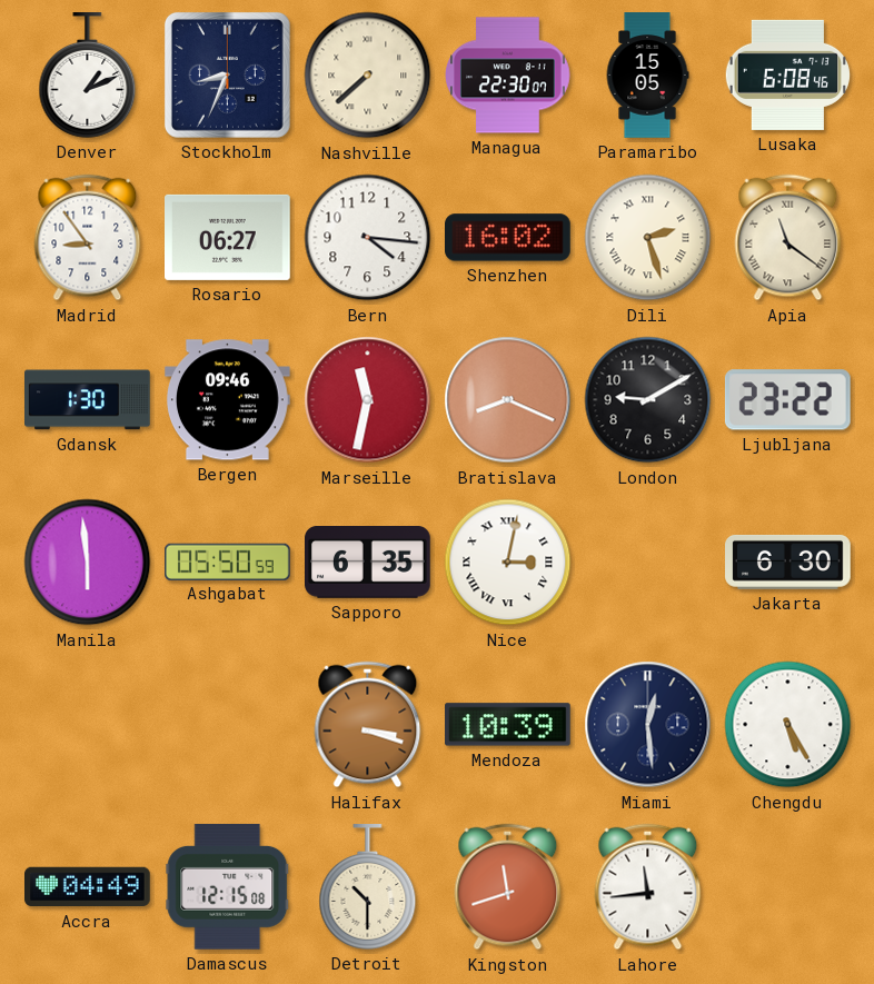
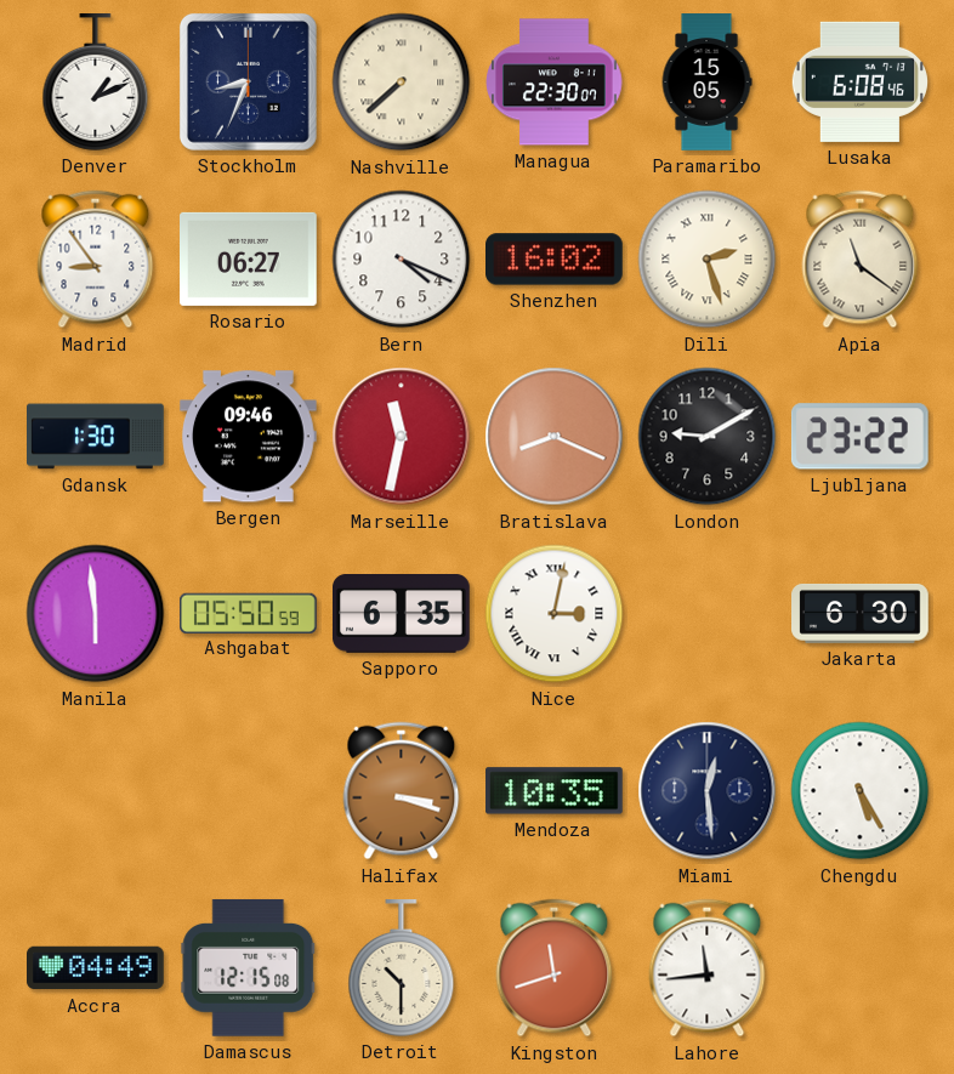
Bern: 4:16 -> 4:19
Mendoza: 10:39 -> 10:35
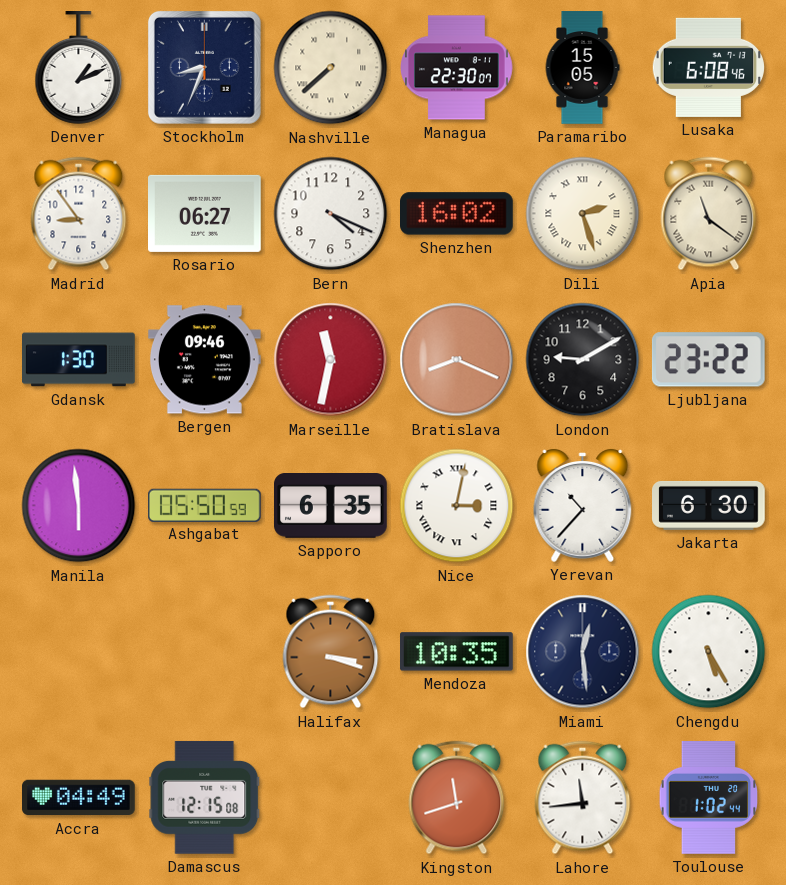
Yerevan: none -> 10:37
Detroit: 10:30 -> none
Toulouse: none -> 1:02
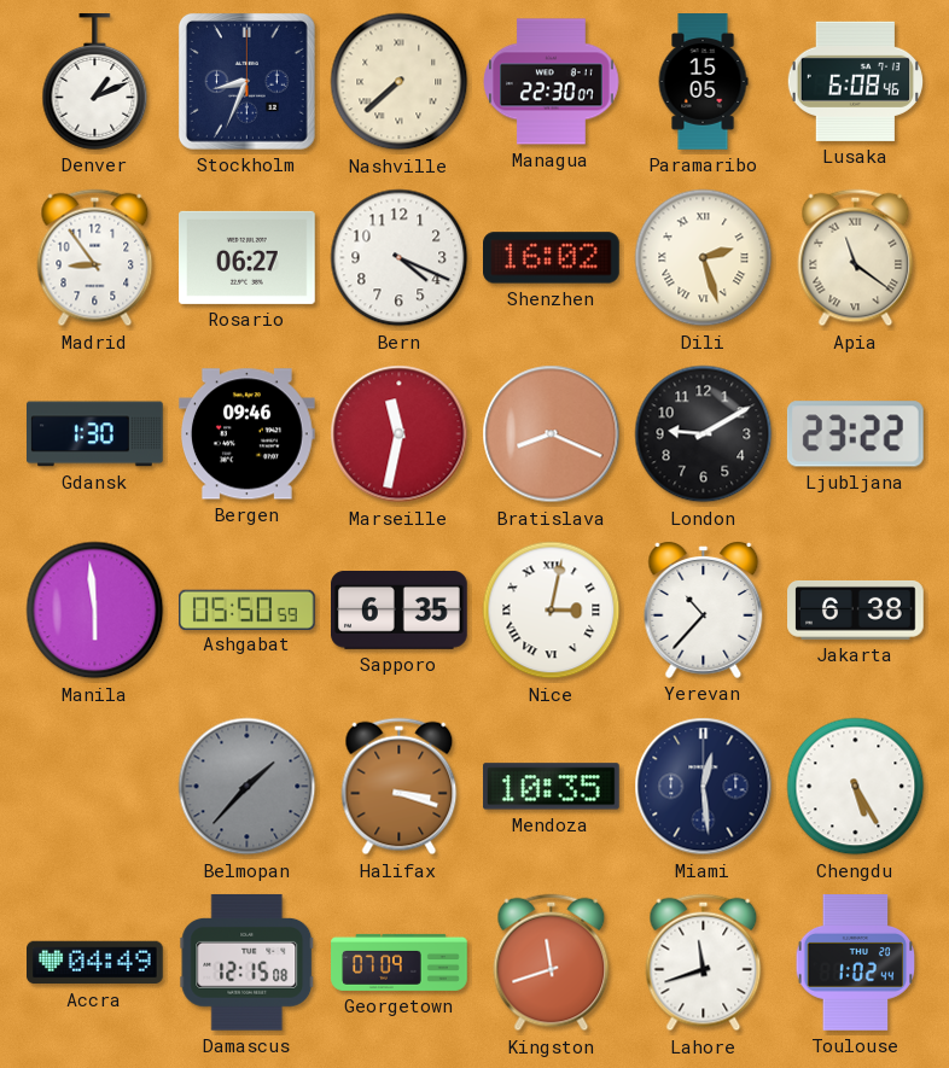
Jakarta: 6:30 -> 6:38
Belmopan: none -> 1:37
Georgetown: none -> 07:09
Lahore: 11:44 -> 11:42
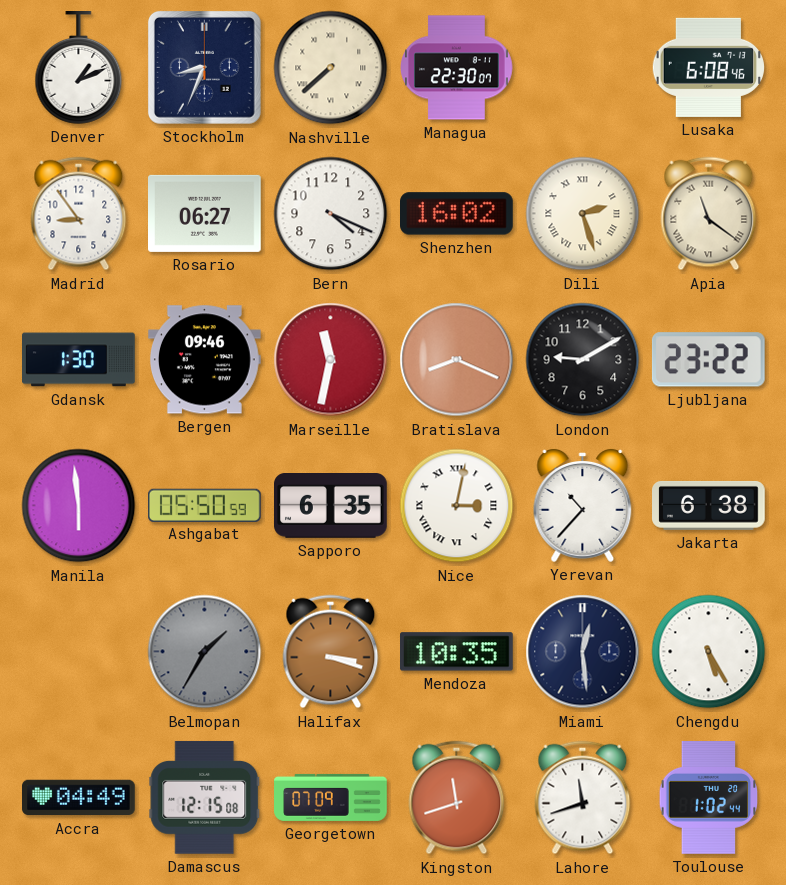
Paramaribo: 15:05 -> none
Belmopan: 1:37 -> 1:35
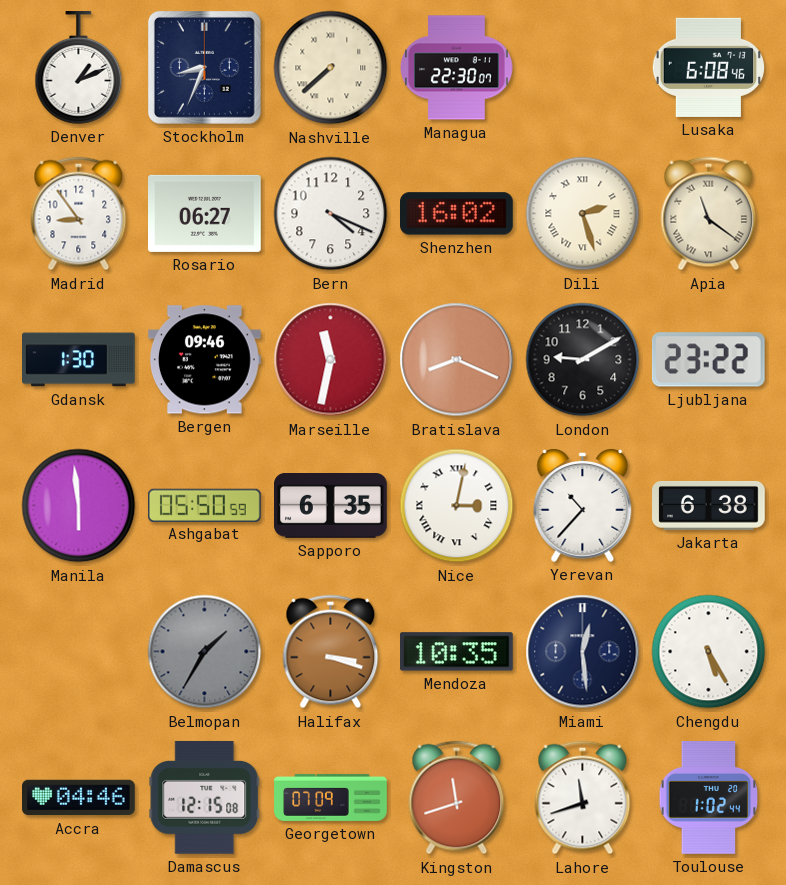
Accra: 04:49 -> 04:46
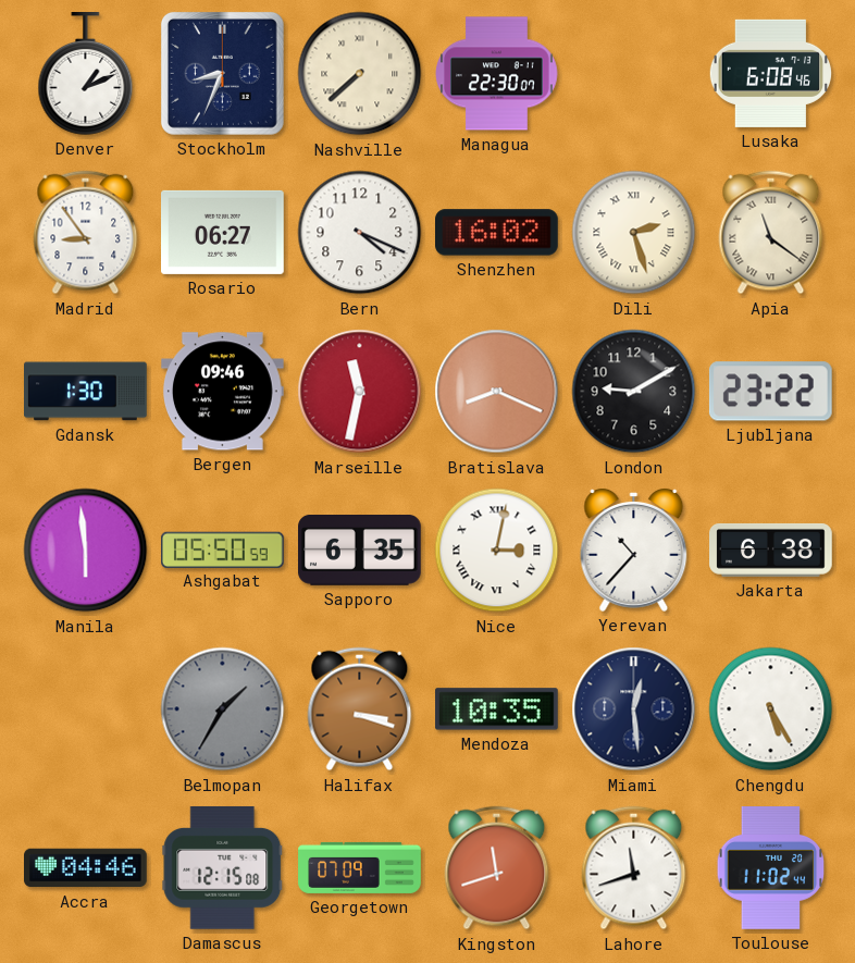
Toulouse: 1:02 -> 11:02
